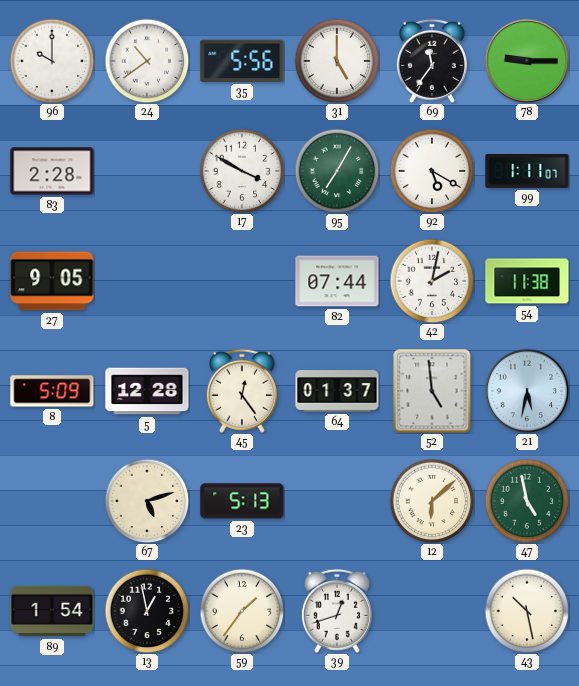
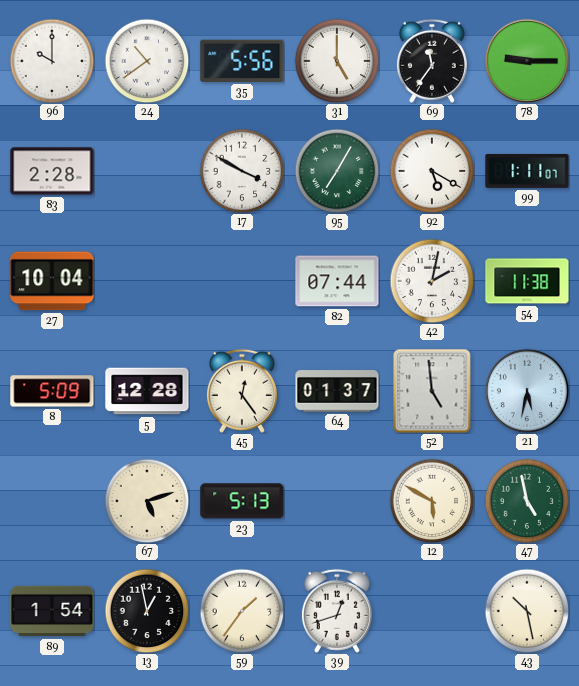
27: 9:05 -> 10:04
12: 6:08 -> 5:50
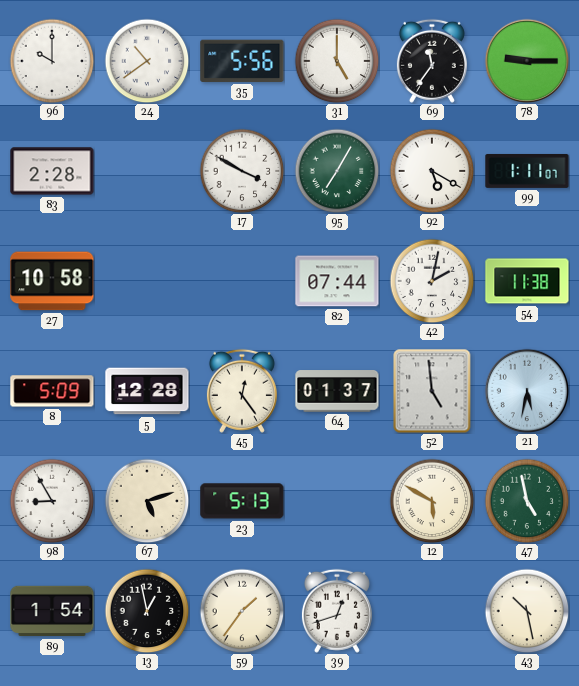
27: 10:04 -> 10:58
98: none -> 8:55
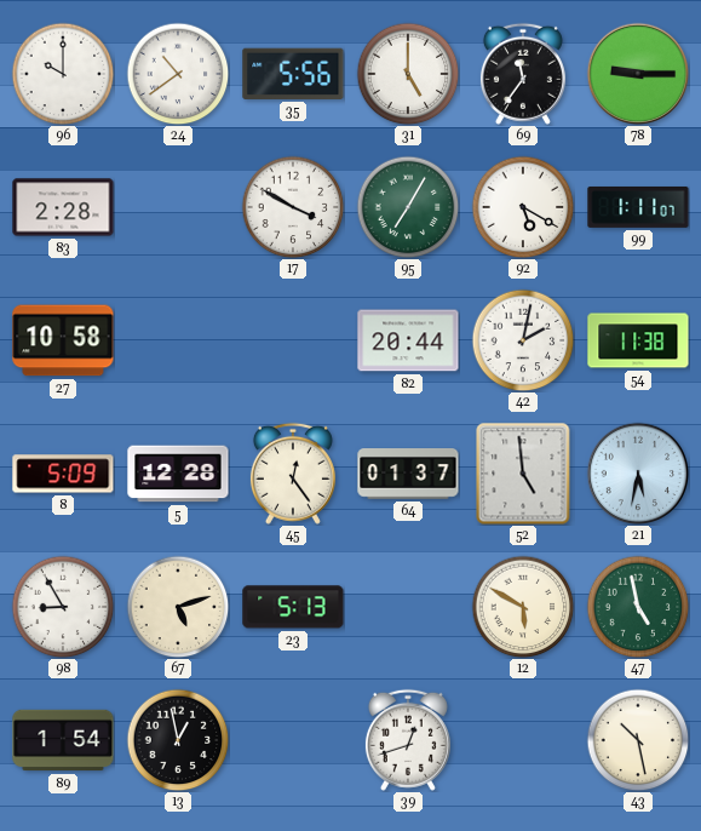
82: 07:44 -> 20:44
59: 1:36 -> none
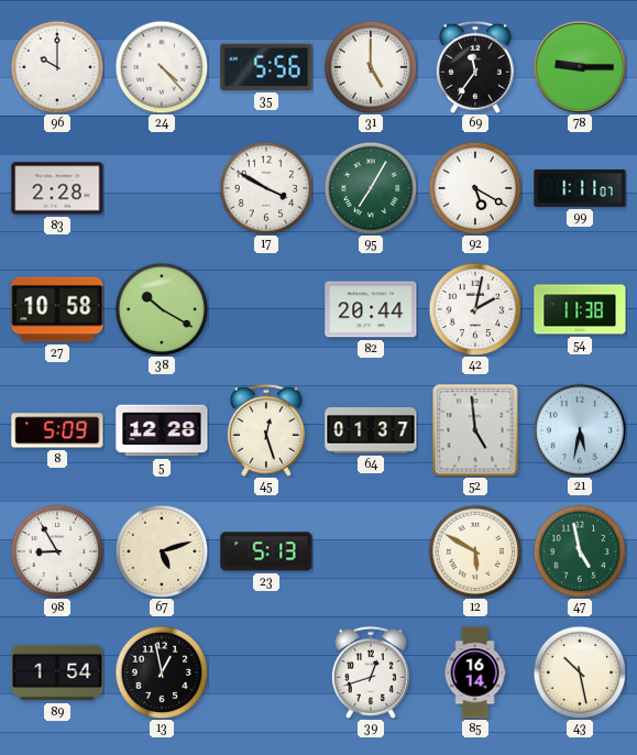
24: 10:39 -> 4:23
38: none -> 10:20
45: 12:24 -> 12:27
85: none -> 16:14
